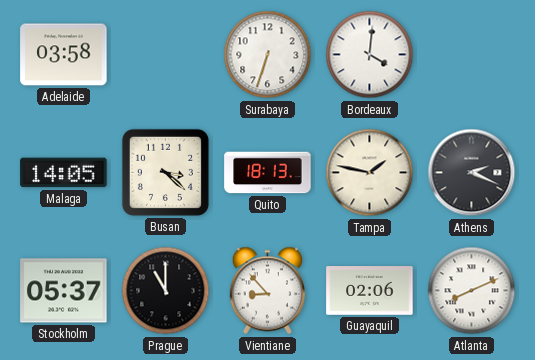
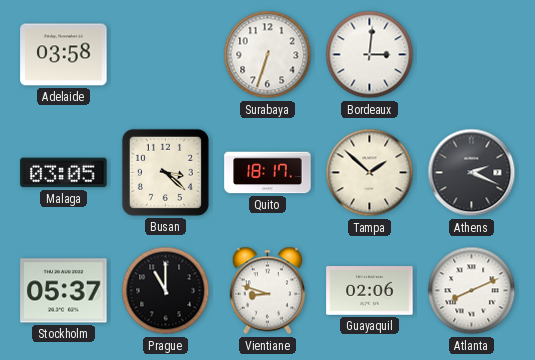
Bordeaux: 4:01 -> 3:01
Malaga: 14:05 -> 03:05
Quito: 18:13 -> 18:17
Tampa: 1:47 -> 1:52
Vientiane: 8:53 -> 8:48
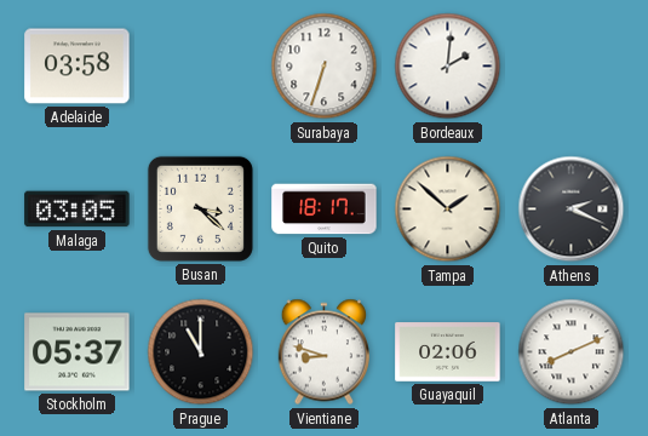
Bordeaux: 3:01 -> 2:01
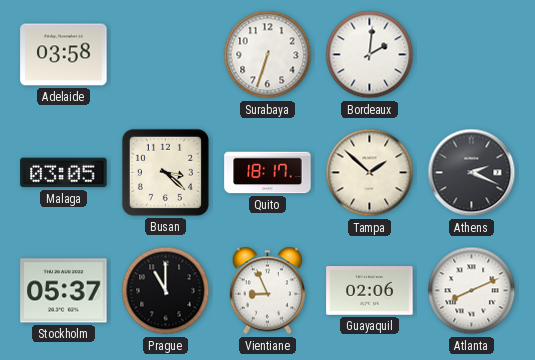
Vientiane: 8:48 -> 8:56
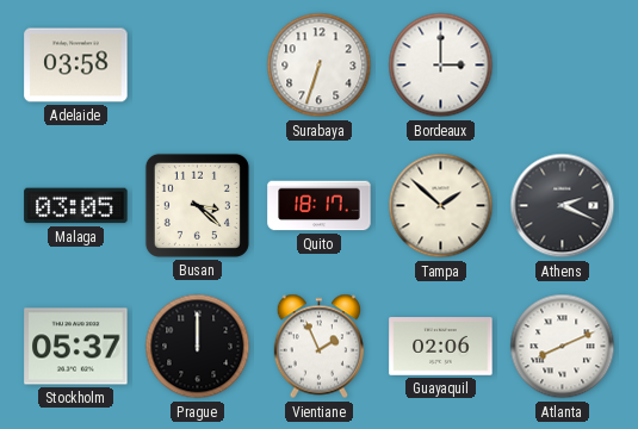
Bordeaux: 2:01 -> 3:00
Prague: 11:00 -> 12:00
Vientiane: 8:56 -> 1:56
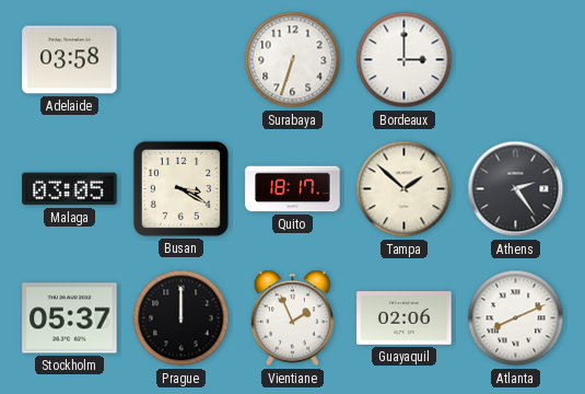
Busan: 3:22 -> 3:20
Athens: 2:19 -> 2:24
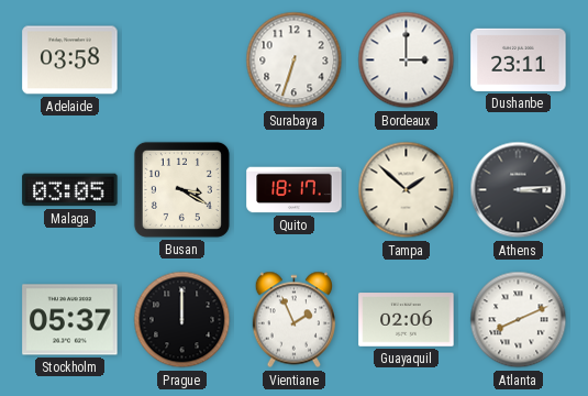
Dushanbe: none -> 23:11
Athens: 2:24 -> 3:14
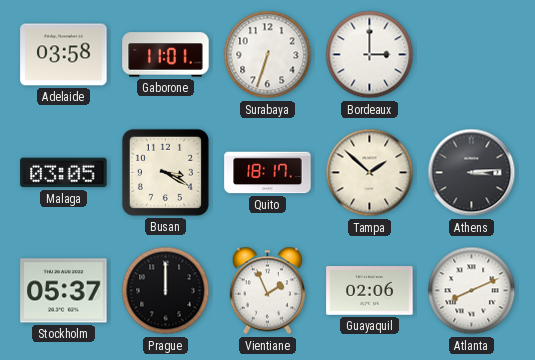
Gaborone: none -> 11:01
Dushanbe: 23:11 -> none
